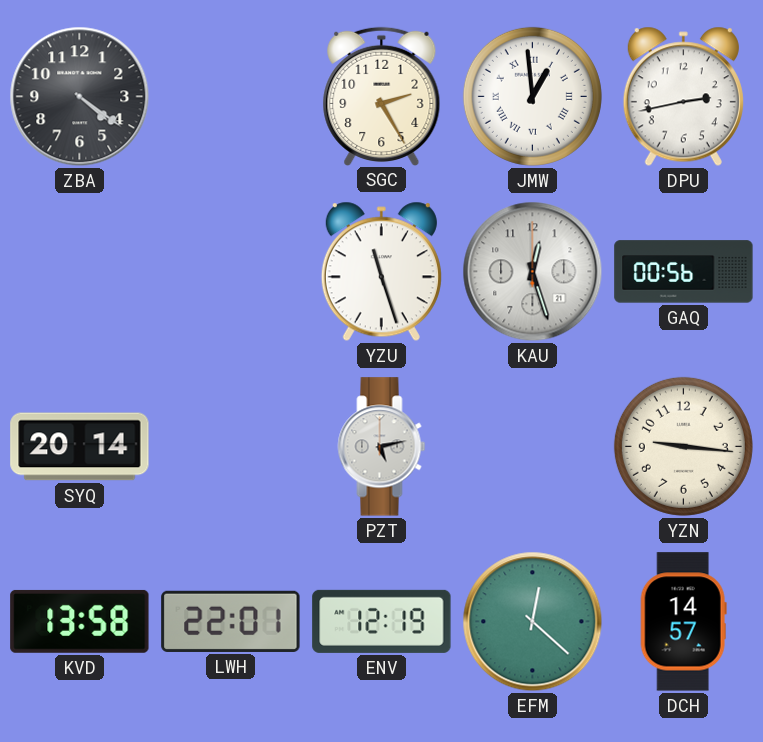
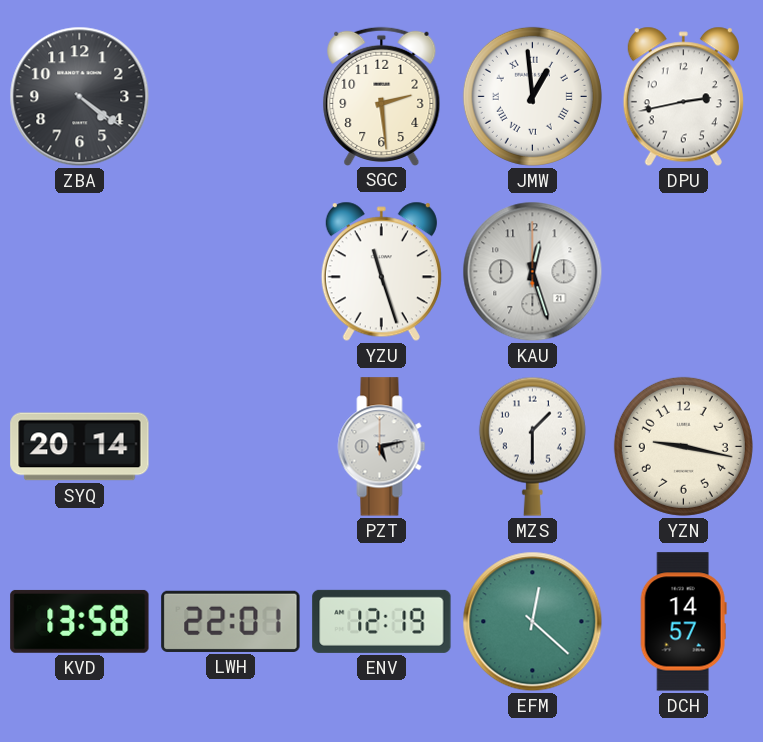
SGC: 2:25 -> 2:29
GAQ: 00:56 -> none
MZS: none -> 1:30
YZN: 9:16 -> 9:17
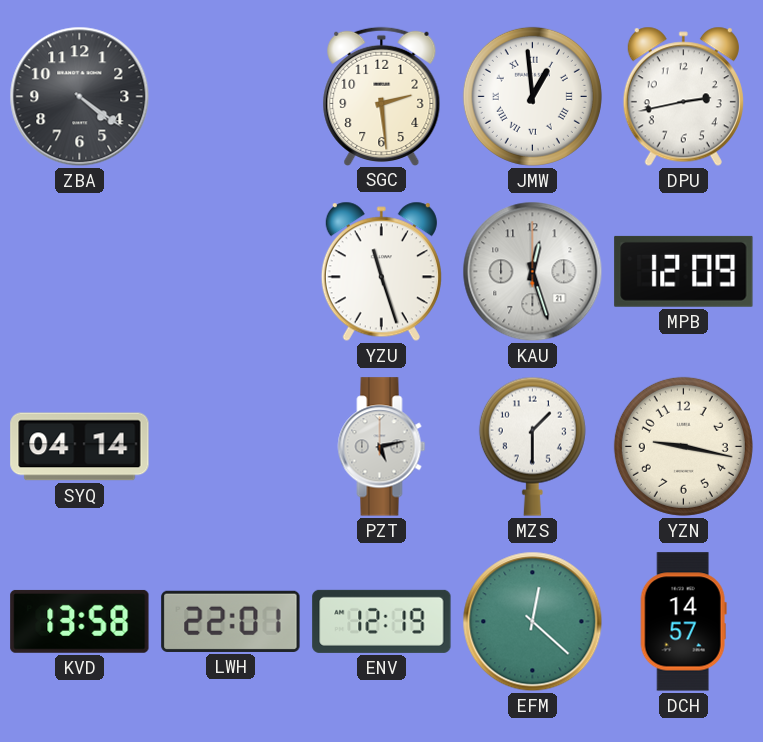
MPB: none -> 12:09
SYQ: 20:14 -> 04:14
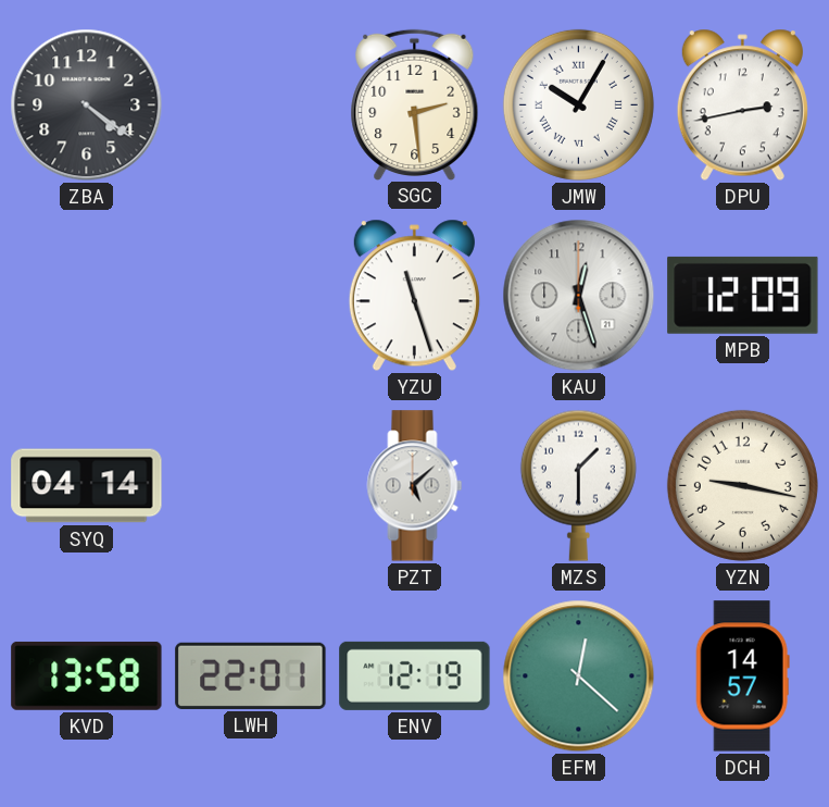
JMW: 12:59 -> 10:05
PZT: 5:13 -> 5:08
